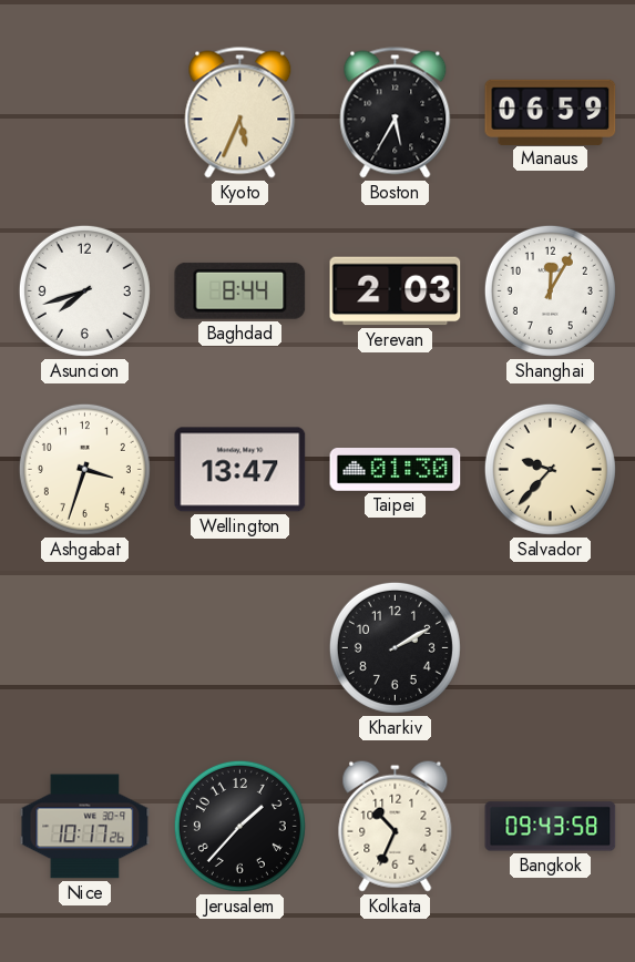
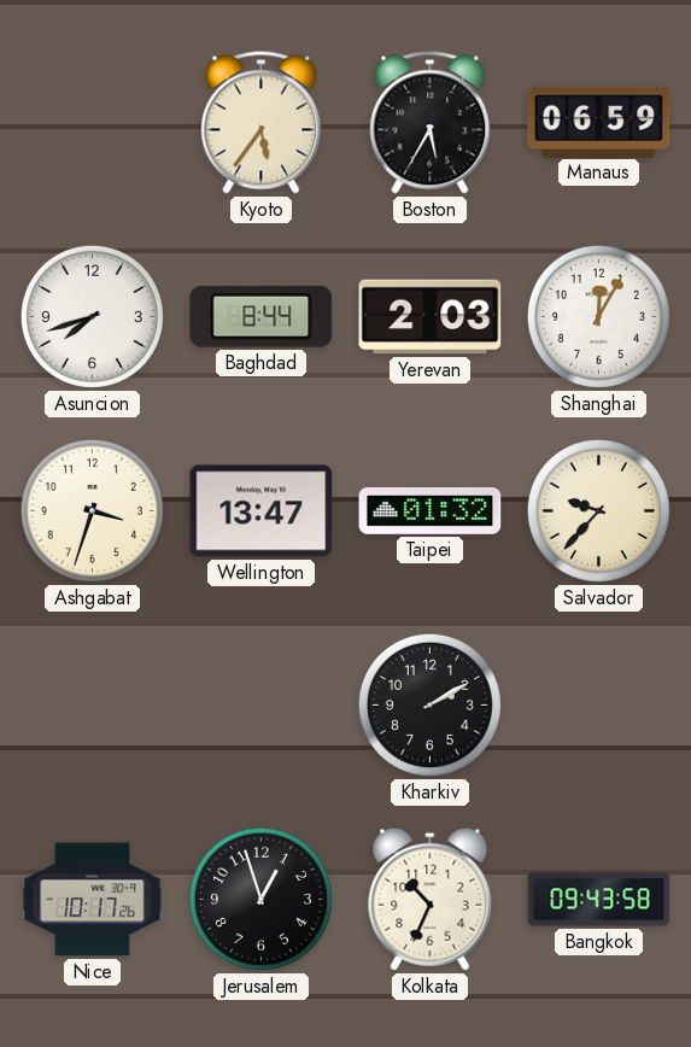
Kyoto: 5:34 -> 5:36
Taipei: 01:30 -> 01:32
Jerusalem: 1:37 -> 12:57
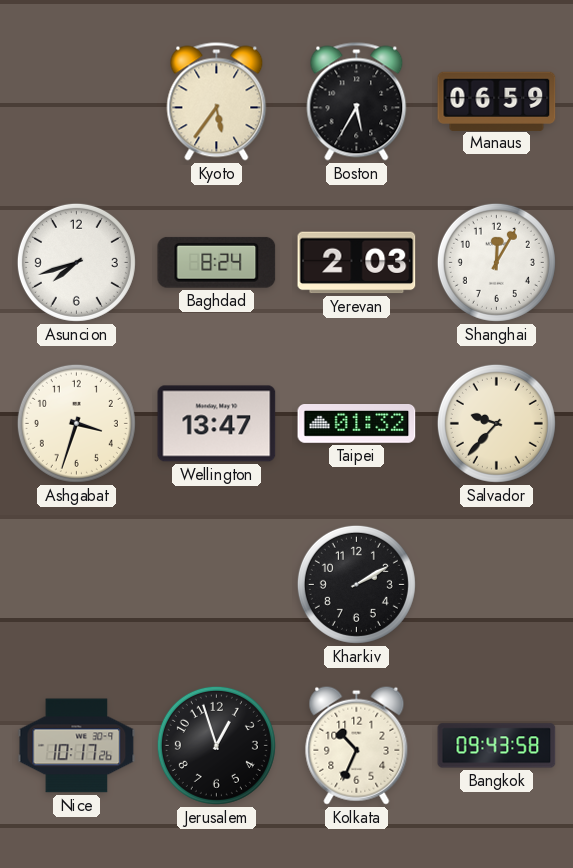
Baghdad: 8:44 -> 8:24
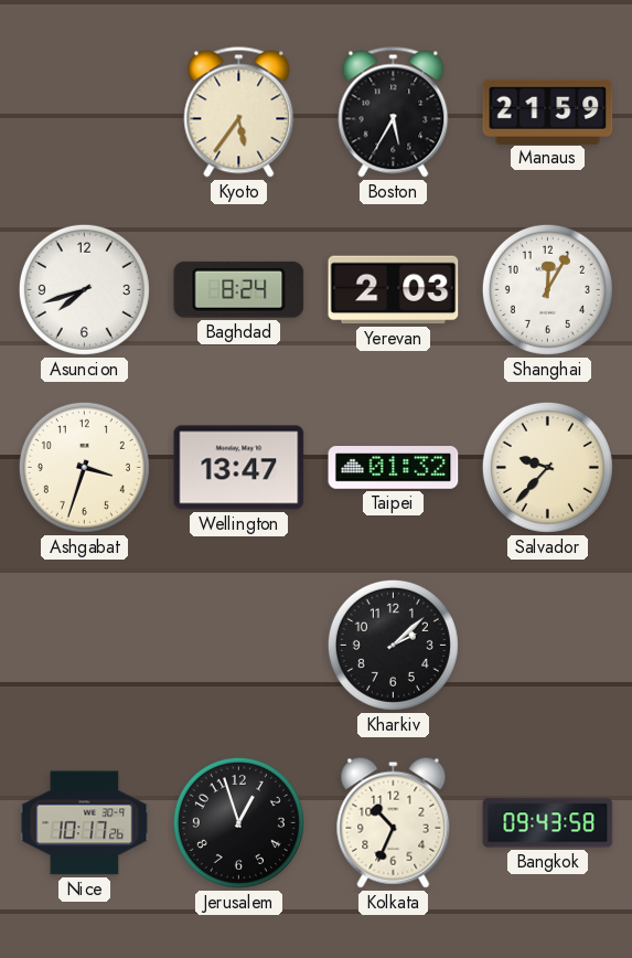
Manaus: 06:59 -> 21:59
Kharkiv: 2:10 -> 2:08
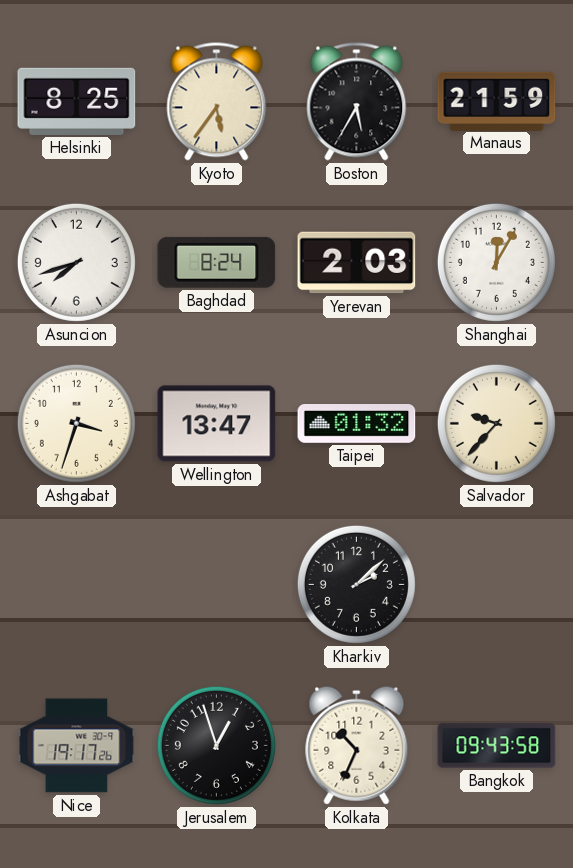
Helsinki: none -> 8:25
Nice: 10:17 -> 19:17
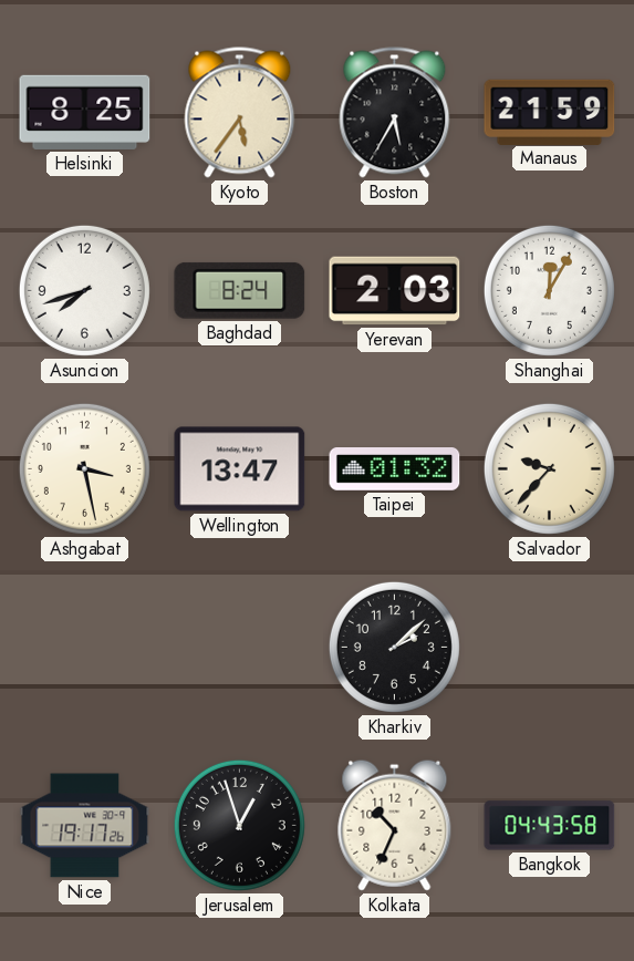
Ashgabat: 3:33 -> 3:28
Bangkok: 09:43 -> 04:43
